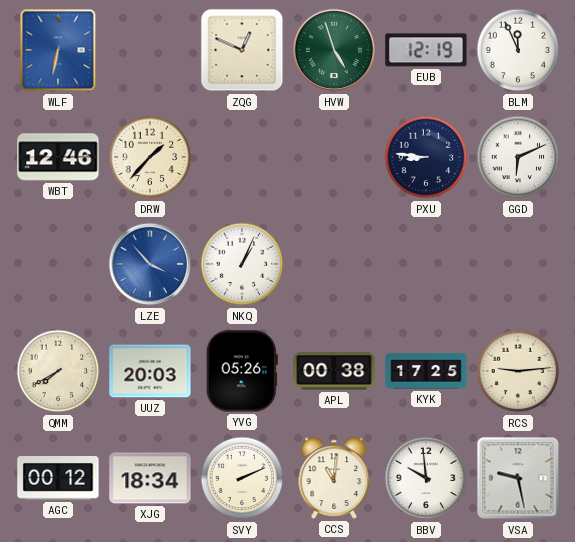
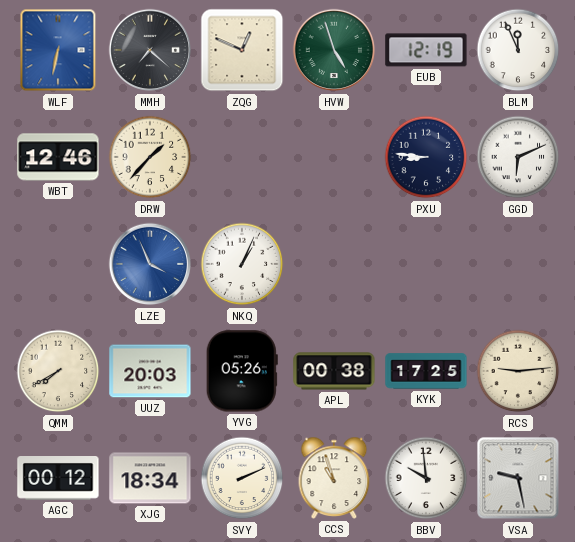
MMH: none -> 7:22
LZE: 3:53 -> 3:56
CCS: 11:01 -> 10:57
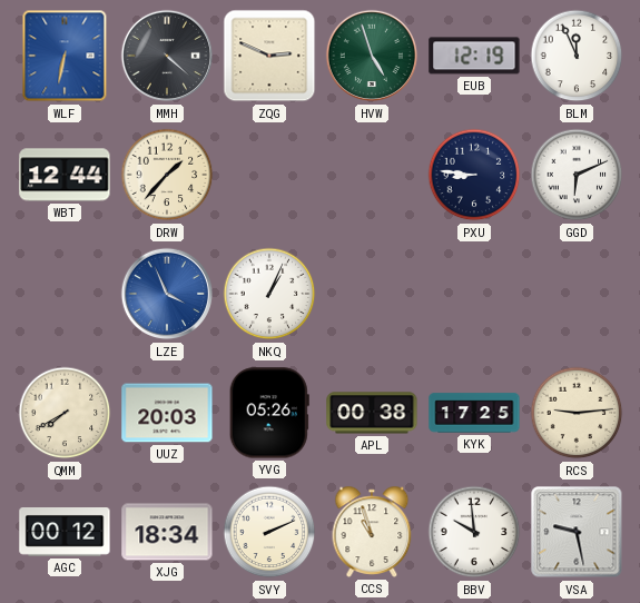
MMH: 7:22 -> 4:22
ZQG: 12:49 -> 2:49
WBT: 12:46 -> 12:44
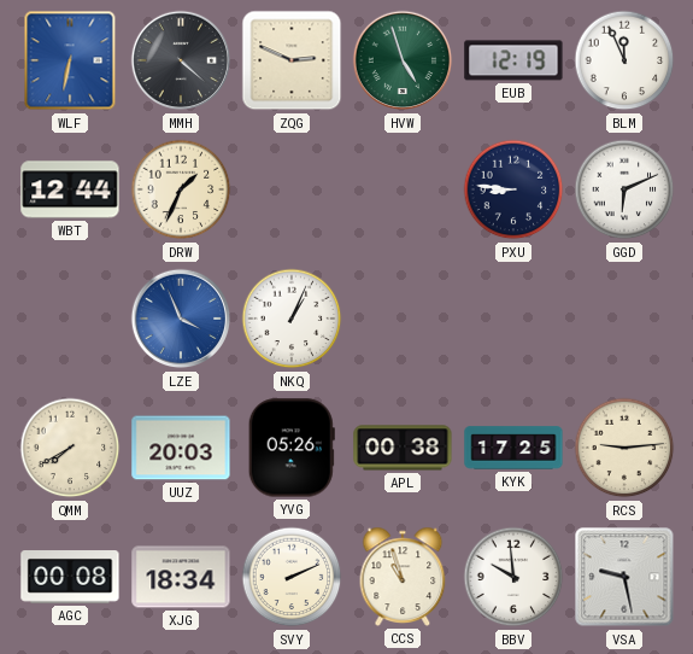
DRW: 1:37 -> 1:34
AGC: 00:12 -> 00:08
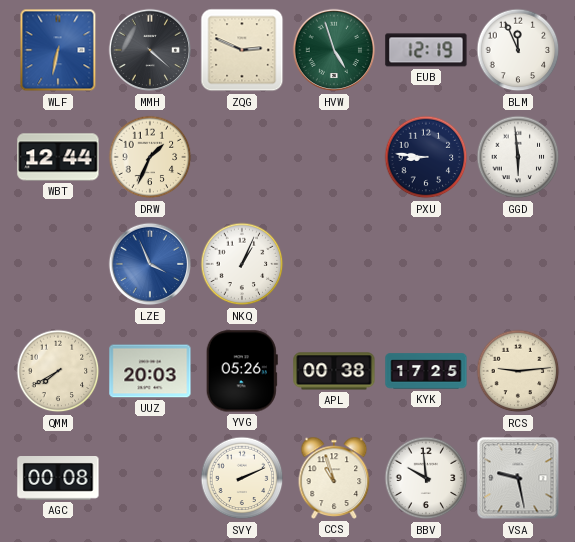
GGD: 6:11 -> 5:59
XJG: 18:34 -> none
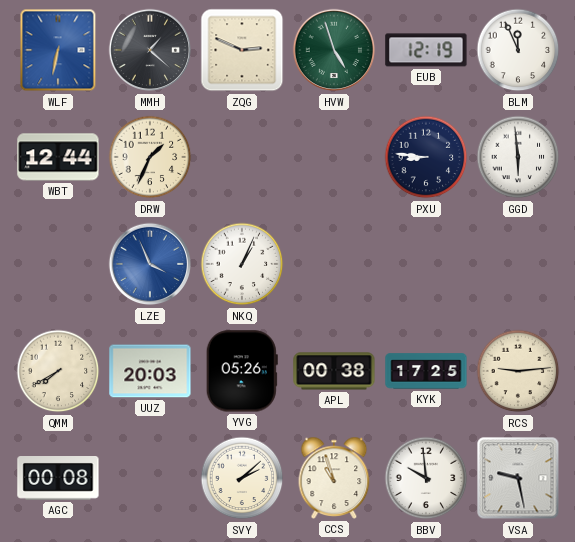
MMH: 4:22 -> 1:22
SVY: 2:11 -> 2:08
